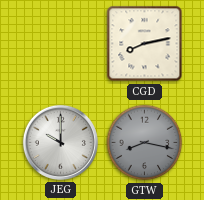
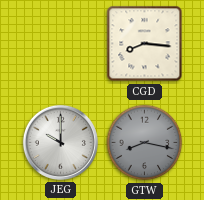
CGD: 8:13 -> 8:16
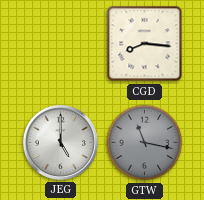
JEG: 10:00 -> 5:00
GTW: 8:17 -> 11:17
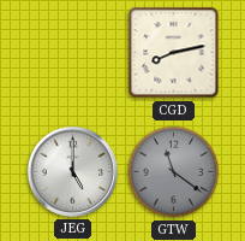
CGD: 8:16 -> 8:13
GTW: 11:17 -> 11:21
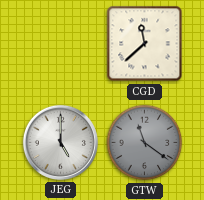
CGD: 8:13 -> 11:38
